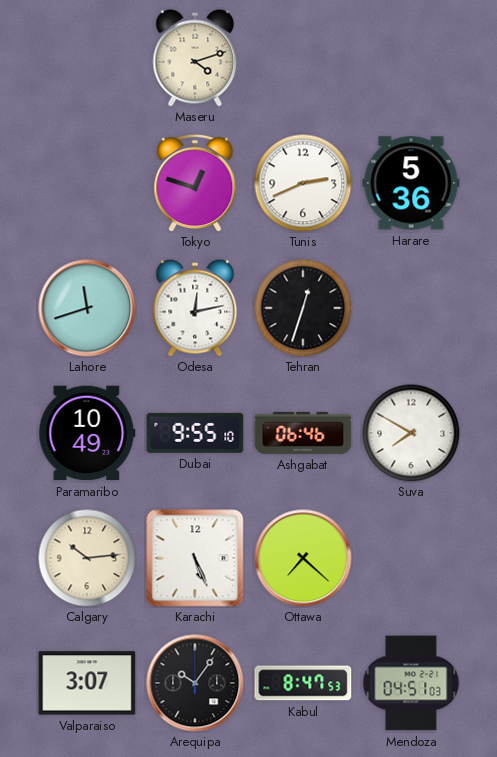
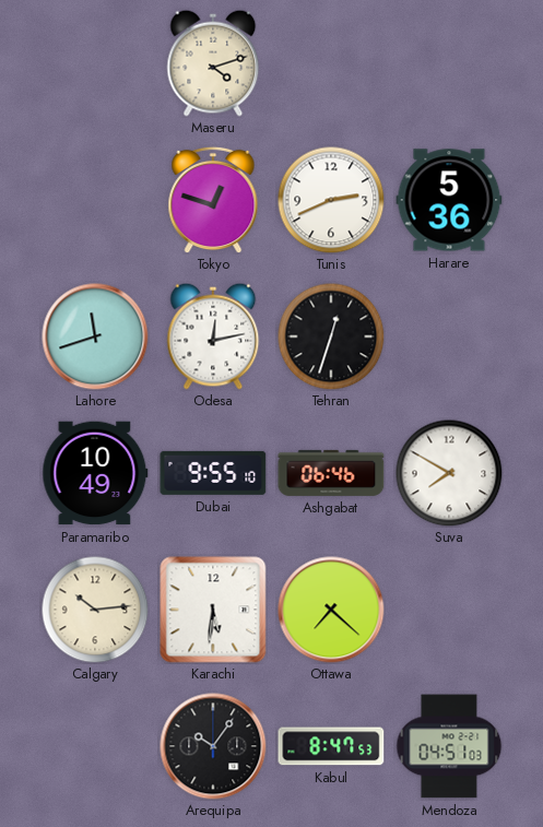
Karachi: 5:26 -> 5:31
Valparaiso: 3:07 -> none
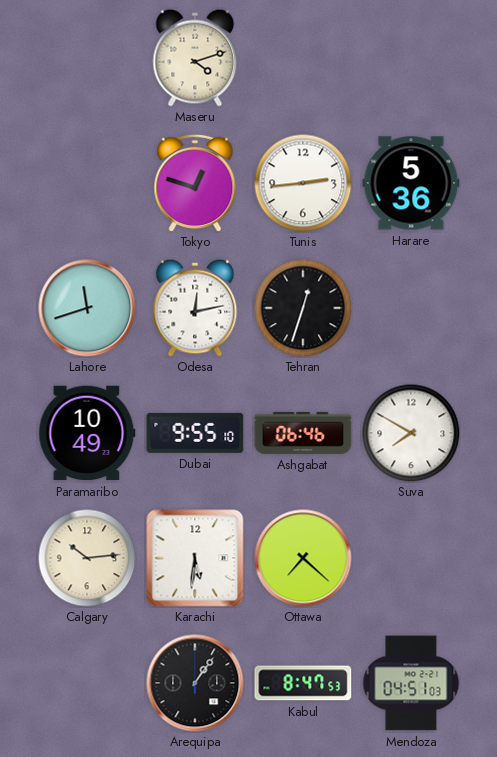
Tunis: 2:41 -> 2:44
Arequipa: 10:06 -> 1:06
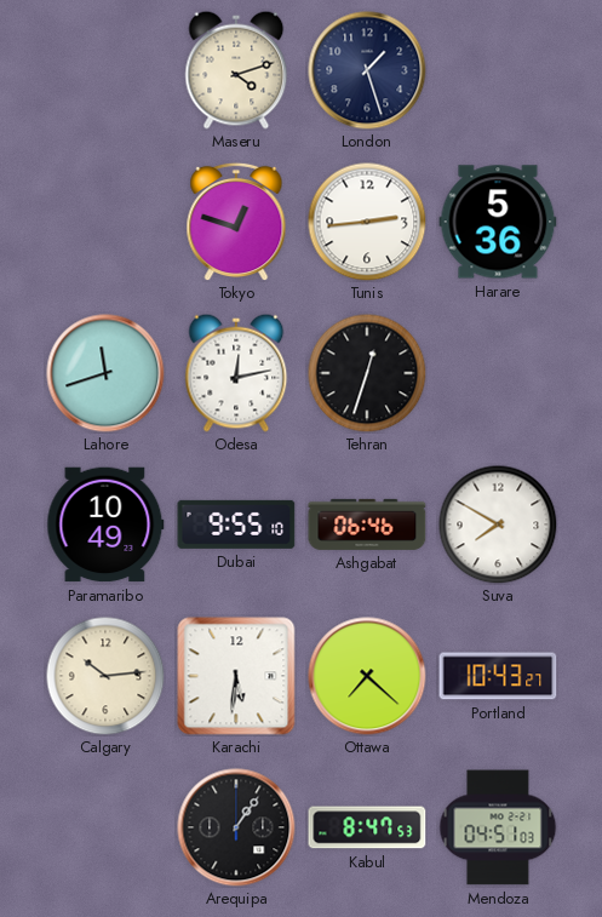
London: none -> 1:27
Portland: none -> 10:43
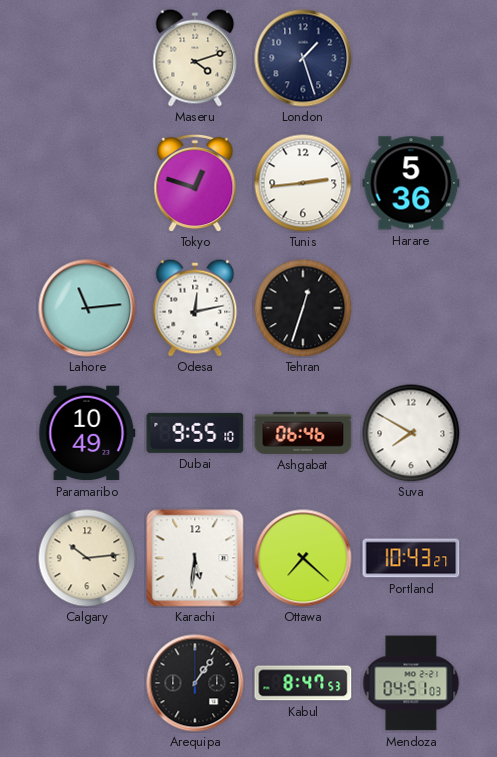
Lahore: 11:42 -> 11:14
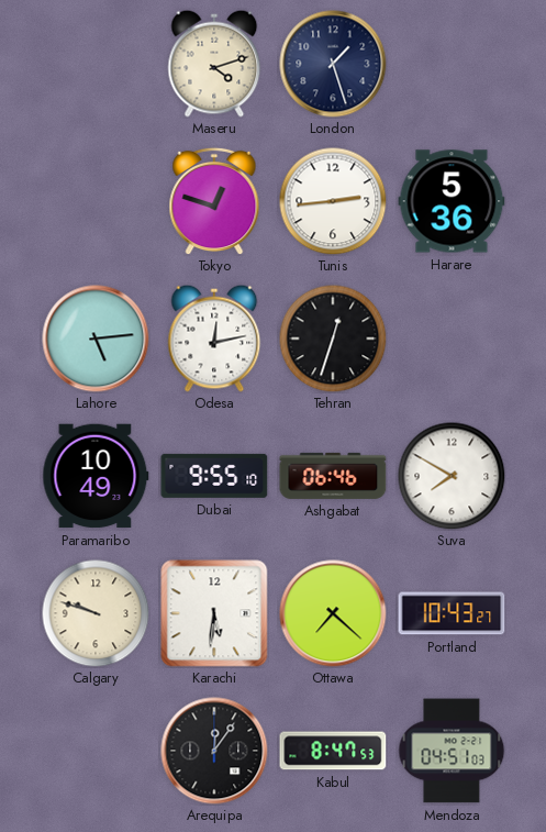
Lahore: 11:14 -> 5:14
Calgary: 10:14 -> 9:48
Arequipa: 1:06 -> 12:06
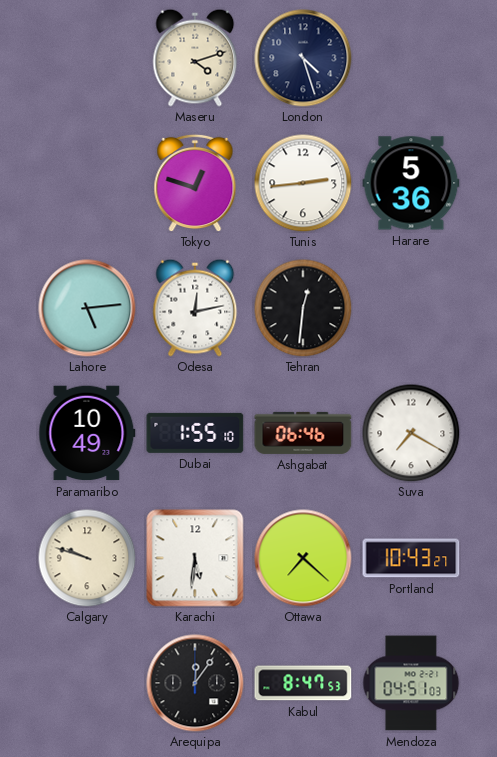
London: 1:27 -> 4:27
Tehran: 12:33 -> 12:31
Dubai: 9:55 -> 1:55
Suva: 7:50 -> 7:20
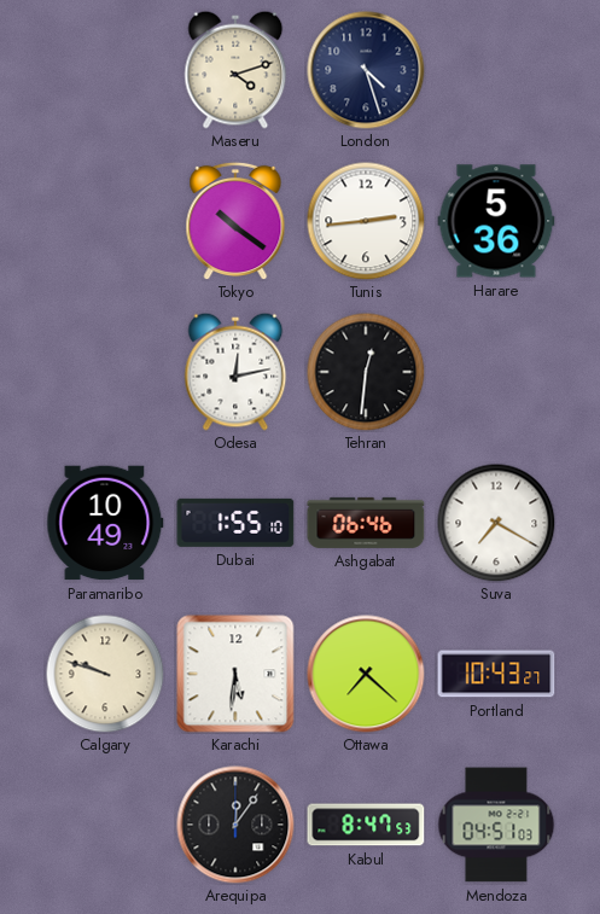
Tokyo: 12:48 -> 10:21
Lahore: 5:14 -> none
